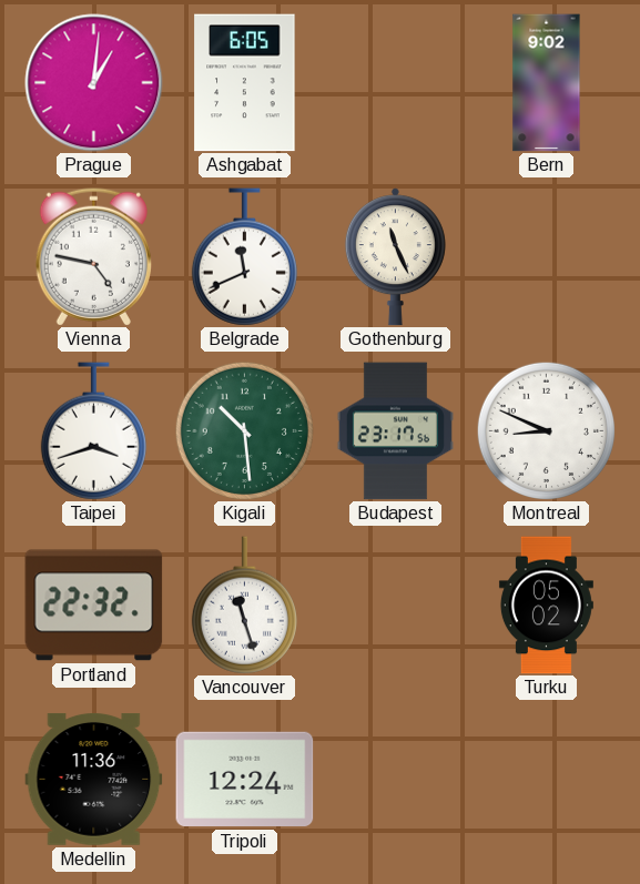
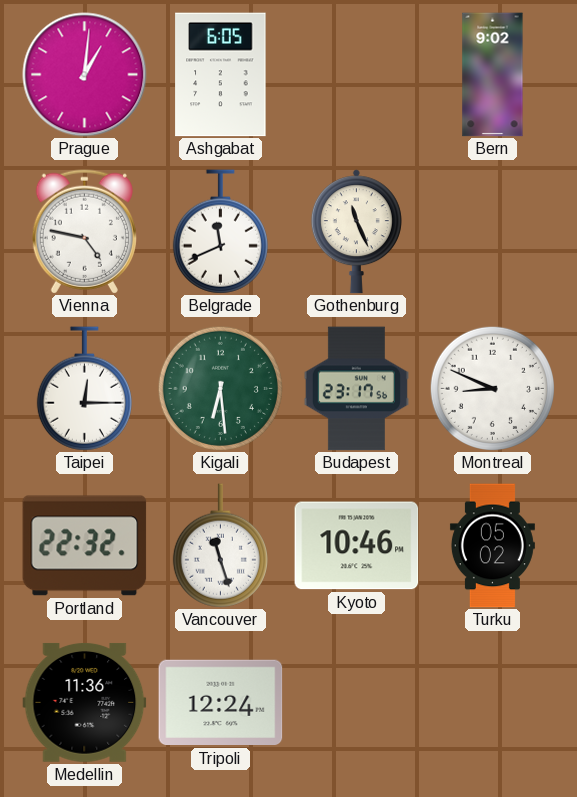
Taipei: 3:42 -> 12:15
Kigali: 10:29 -> 6:29
Kyoto: none -> 10:46
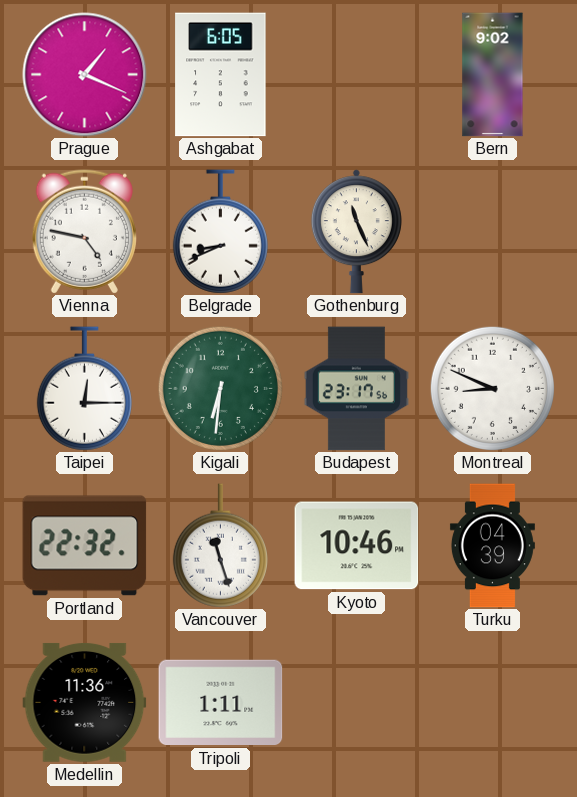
Prague: 1:01 -> 1:19
Belgrade: 11:41 -> 8:41
Kigali: 6:29 -> 6:31
Turku: 05:02 -> 04:39
Tripoli: 12:24 -> 1:11
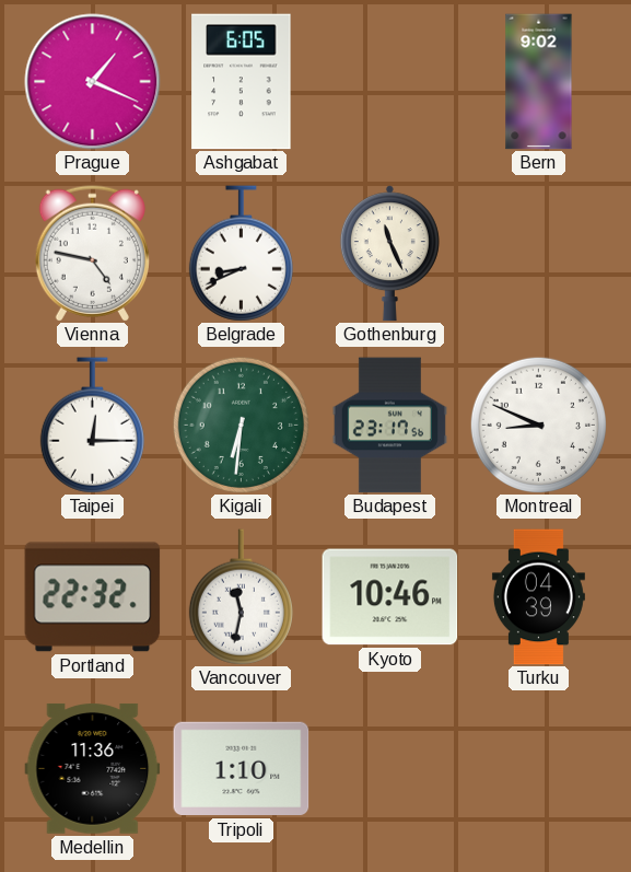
Vancouver: 11:27 -> 11:32
Tripoli: 1:11 -> 1:10
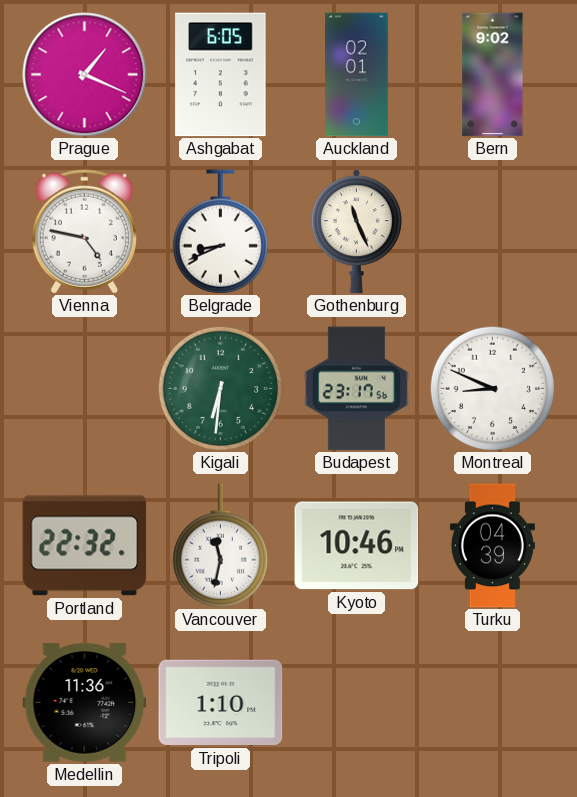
Auckland: none -> 02:01
Taipei: 12:15 -> none
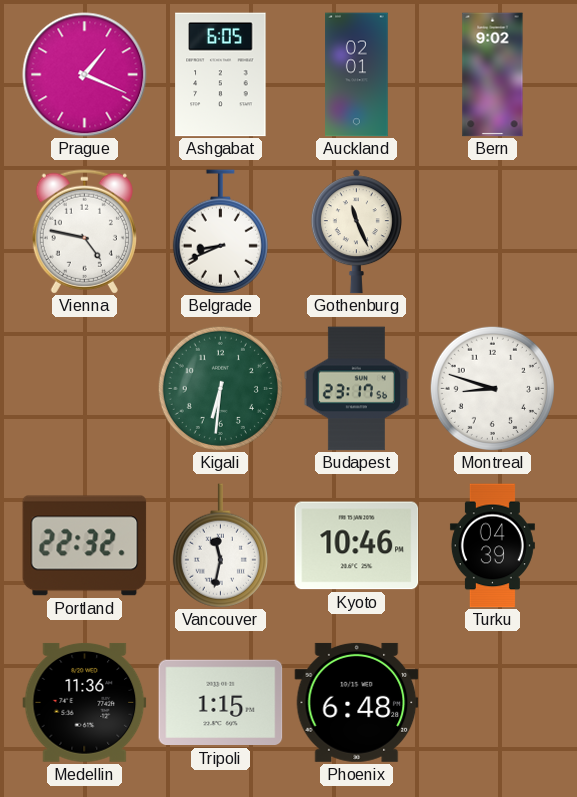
Montreal: 8:49 -> 8:48
Tripoli: 1:10 -> 1:15
Phoenix: none -> 6:48
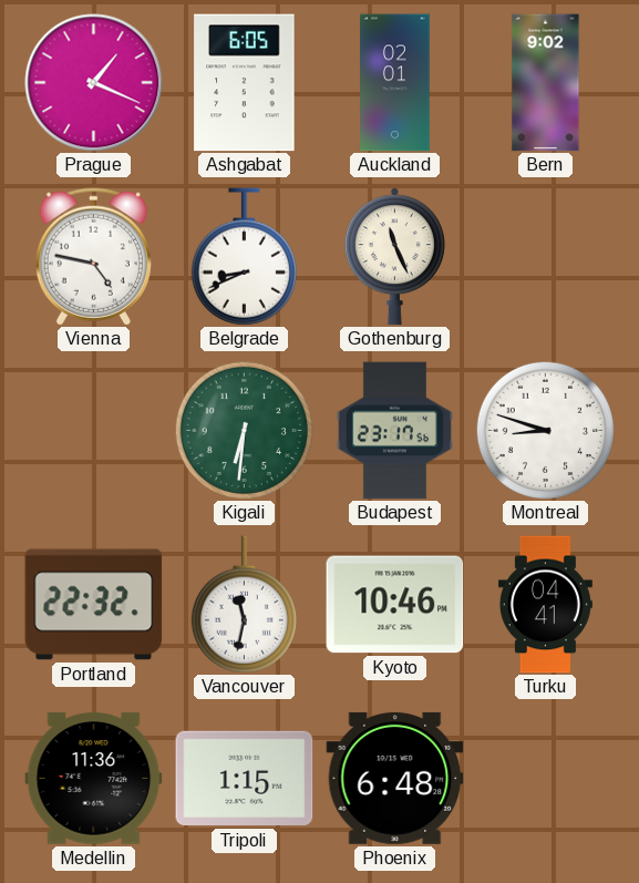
Turku: 04:39 -> 04:41
